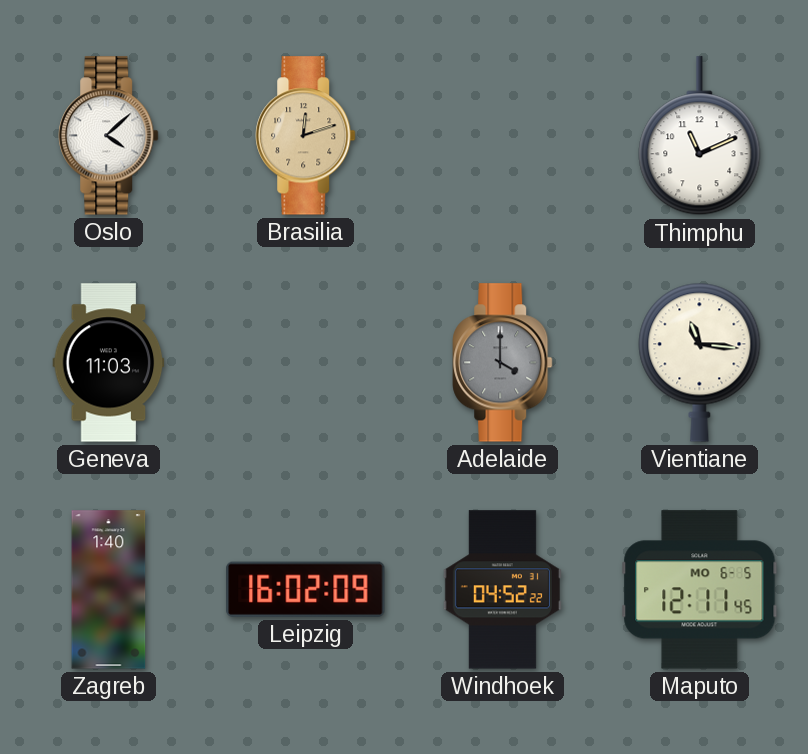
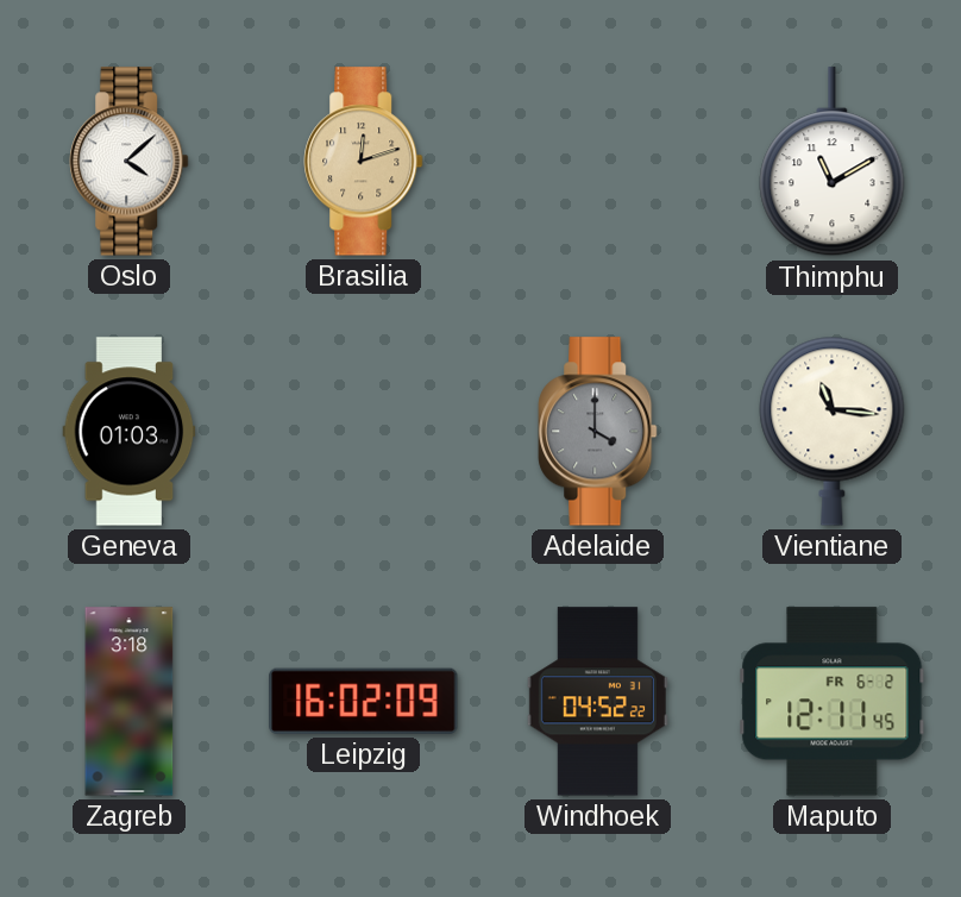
Thimphu: 11:11 -> 11:10
Geneva: 11:03 -> 01:03
Zagreb: 1:40 -> 3:18
Maputo date: MO 6-5 -> FR 6-2
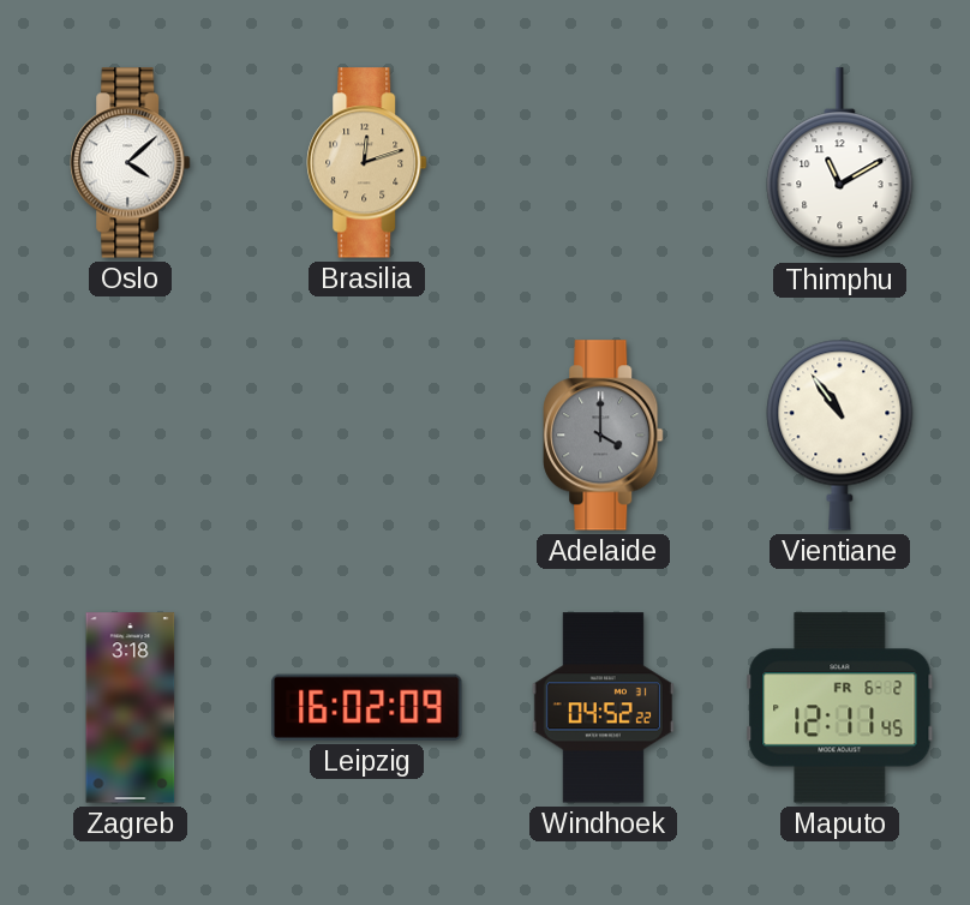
Geneva: 01:03 -> none
Vientiane: 11:16 -> 10:54
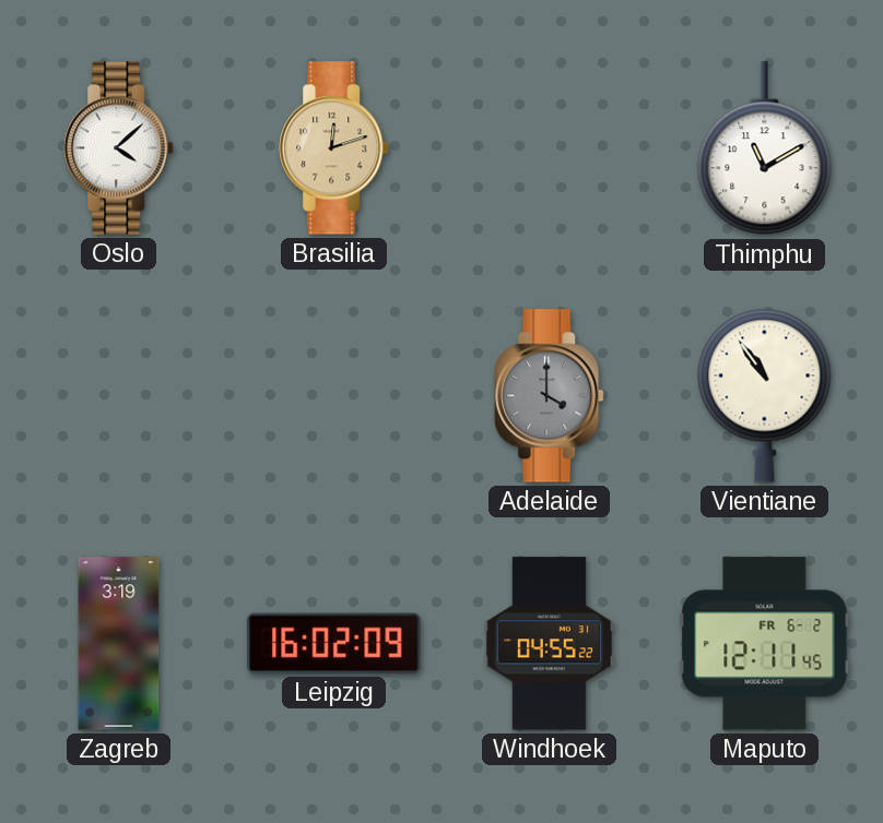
Zagreb: 3:18 -> 3:19
Windhoek: 04:52 -> 04:55
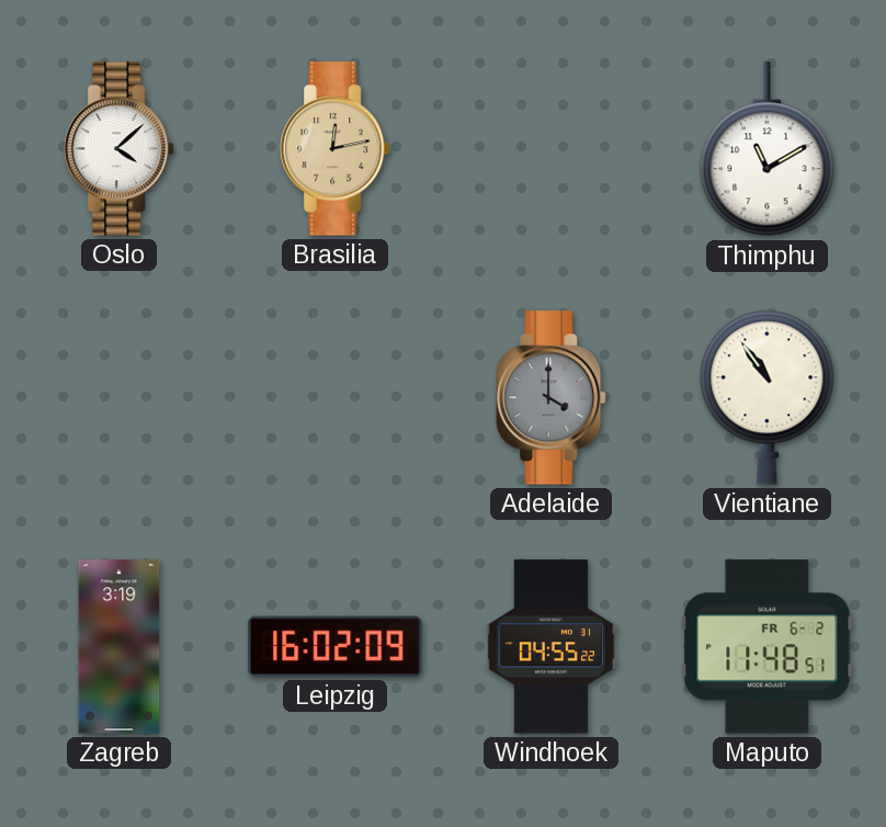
Brasilia: 12:12 -> 12:13
Maputo: 12:11 -> 11:48
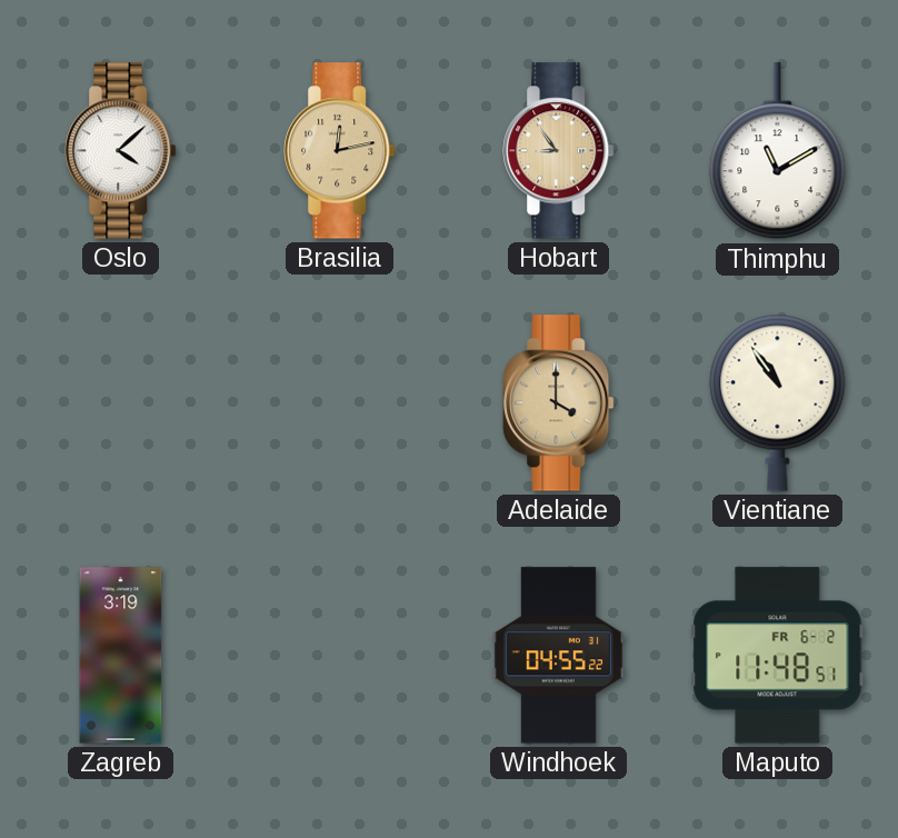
Hobart: none -> 8:54
Adelaide dial: grey -> champagne
Leipzig: 16:02 -> none
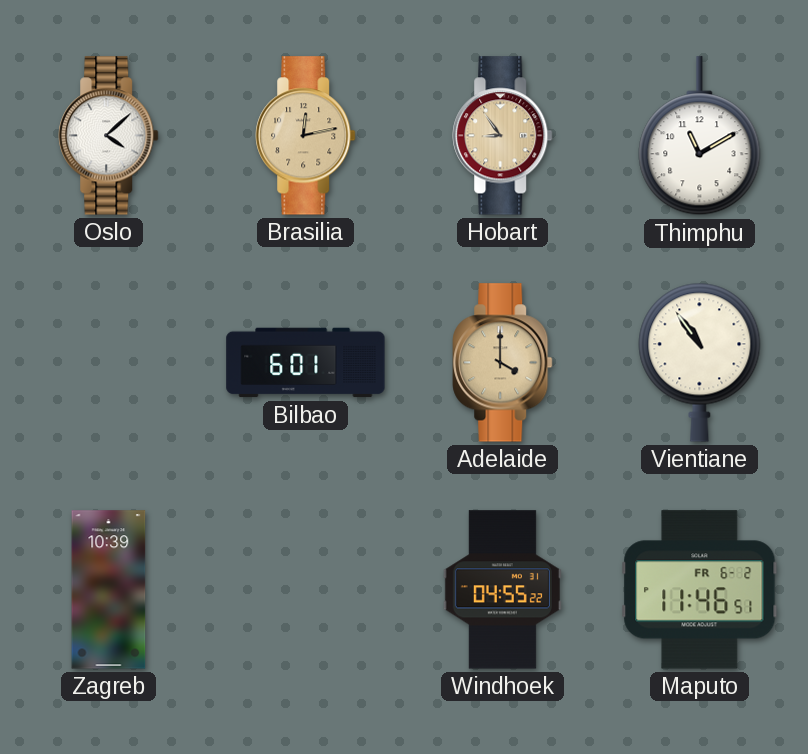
Bilbao: none -> 6:01
Zagreb: 3:19 -> 10:39
Maputo: 11:48 -> 11:46
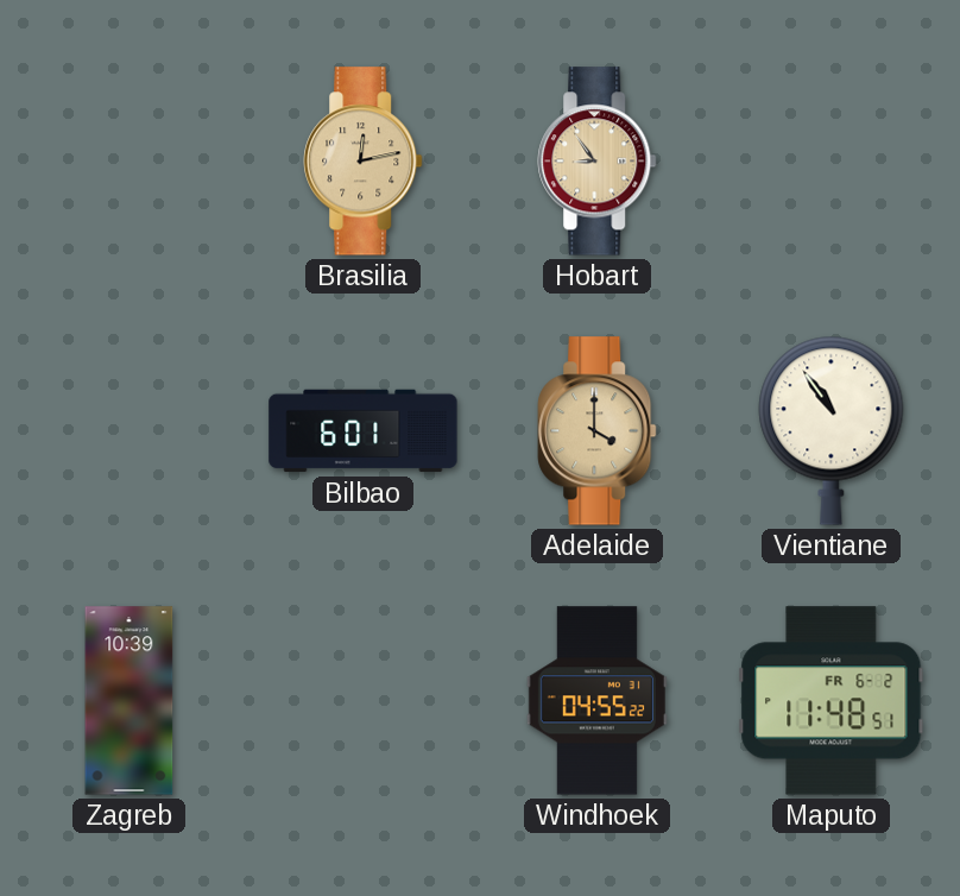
Oslo: 4:08 -> none
Thimphu: 11:10 -> none
Maputo: 11:46 -> 11:48
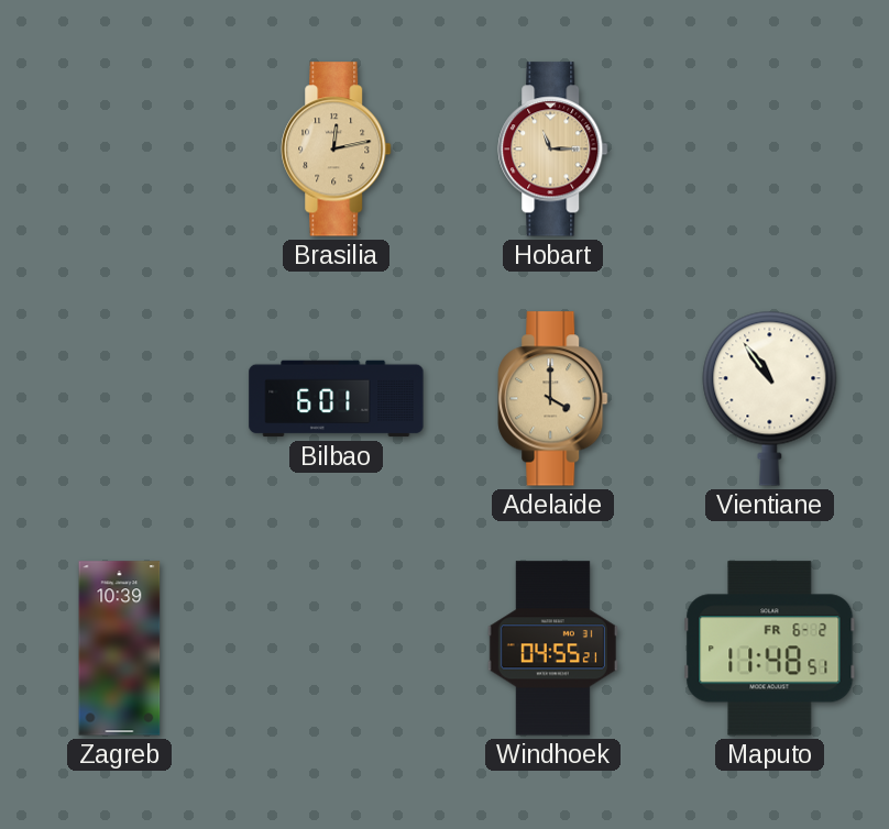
Hobart: 8:54 -> 11:15
Windhoek: 04:55:22 -> 04:55:21
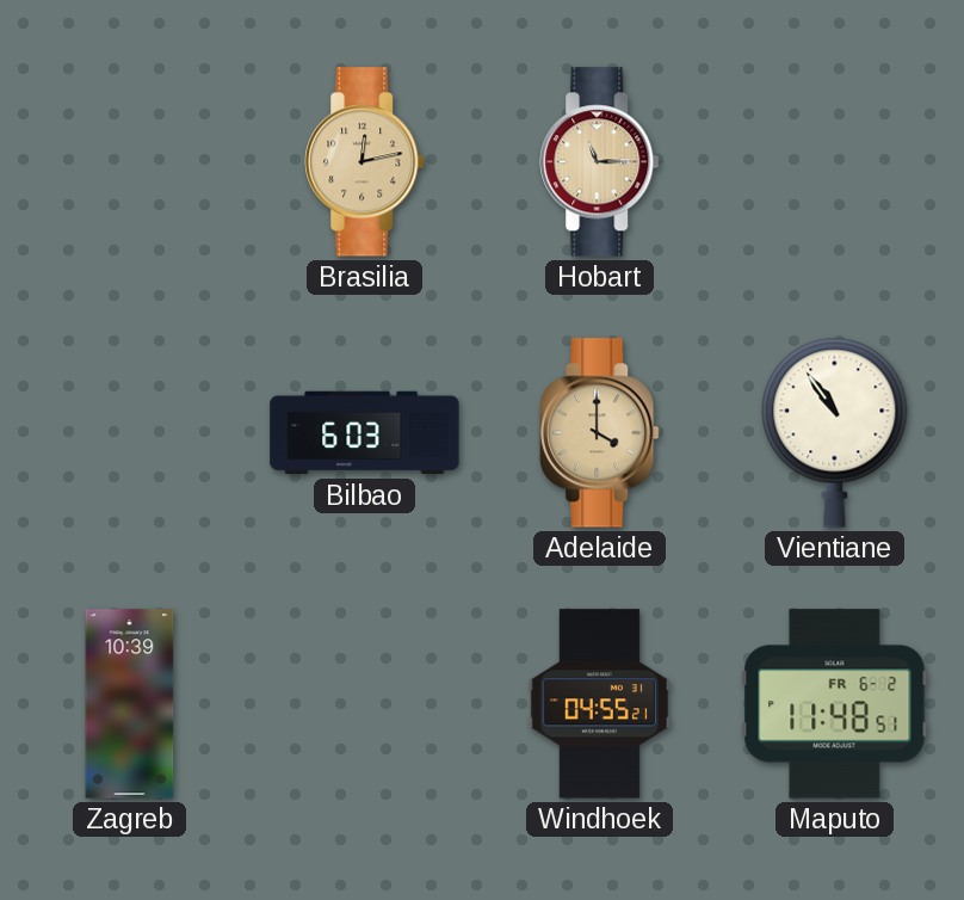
Bilbao: 6:01 -> 6:03
